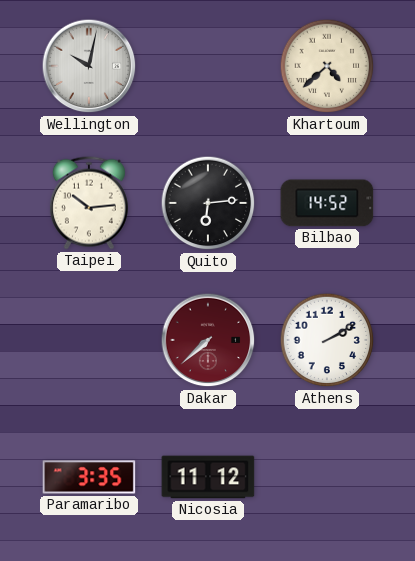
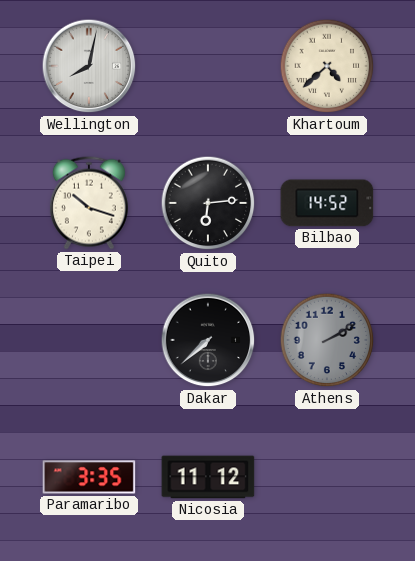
Wellington: 10:02 -> 8:02
Taipei: 10:14 -> 10:18
Dakar dial: burgundy -> black
Athens dial: white -> grey
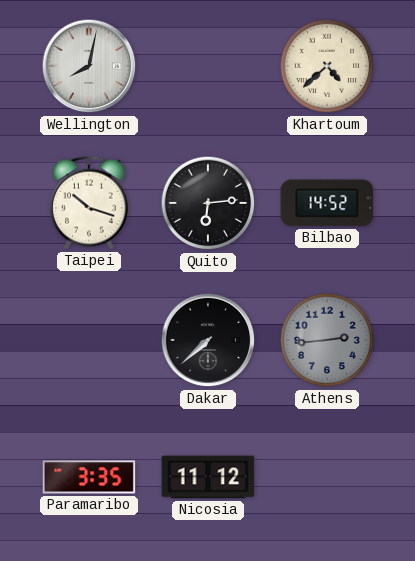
Athens: 2:10 -> 2:44
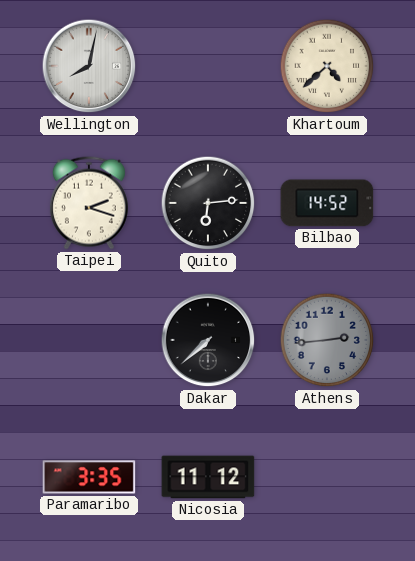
Taipei: 10:18 -> 2:18
